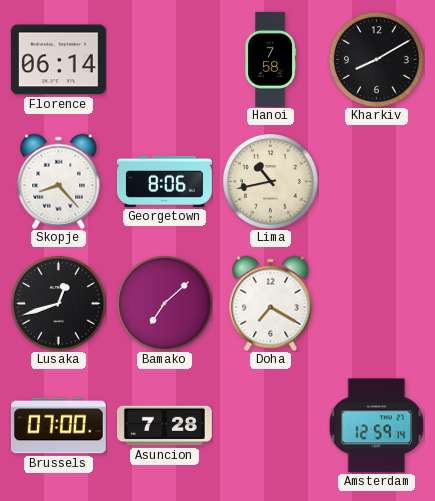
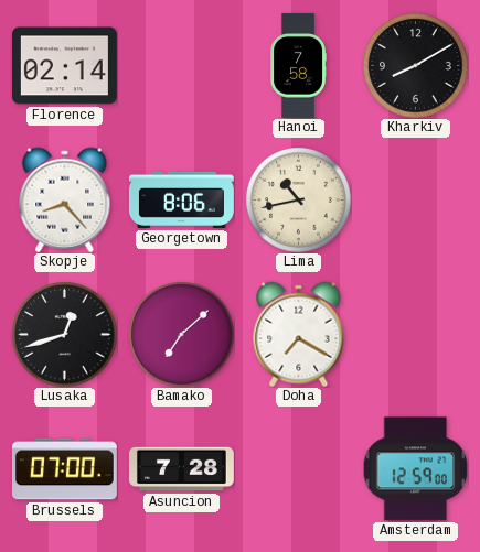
Florence: 06:14 -> 02:14
Amsterdam: 12:59:14 -> 12:59:00
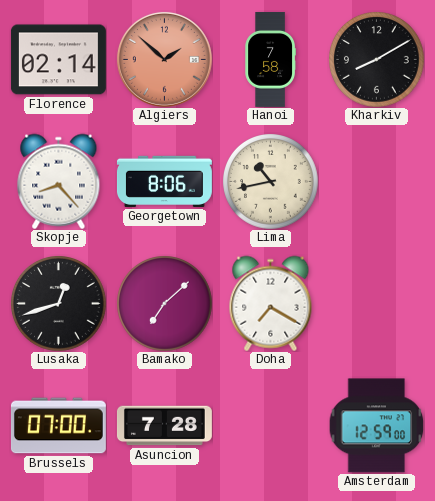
Algiers: none -> 1:52
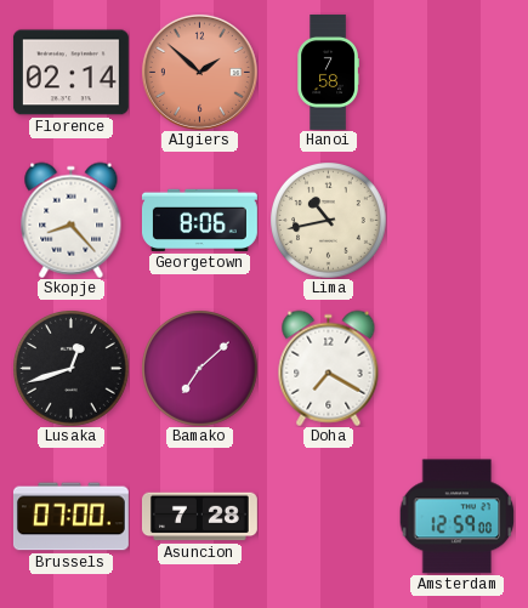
Kharkiv: 8:10 -> none
